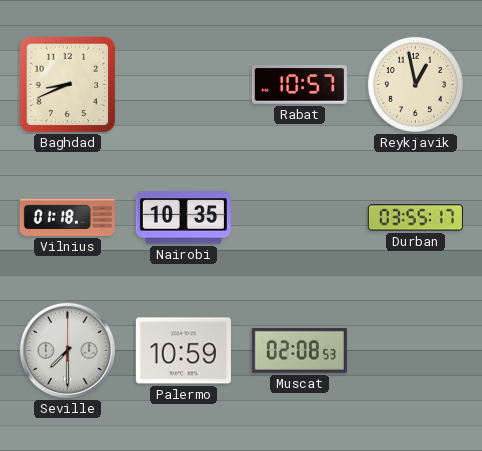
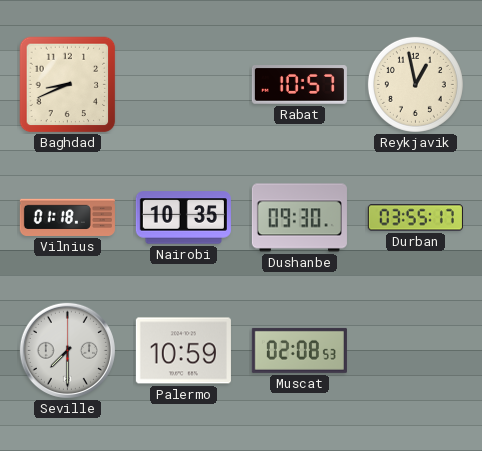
Dushanbe: none -> 09:30
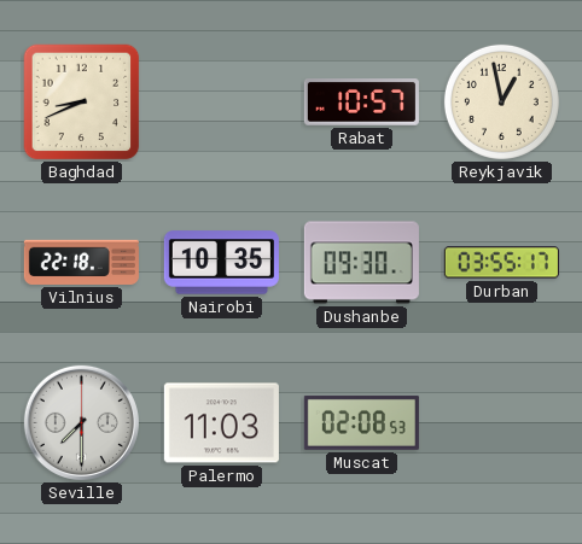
Vilnius: 01:18 -> 22:18
Palermo: 10:59 -> 11:03
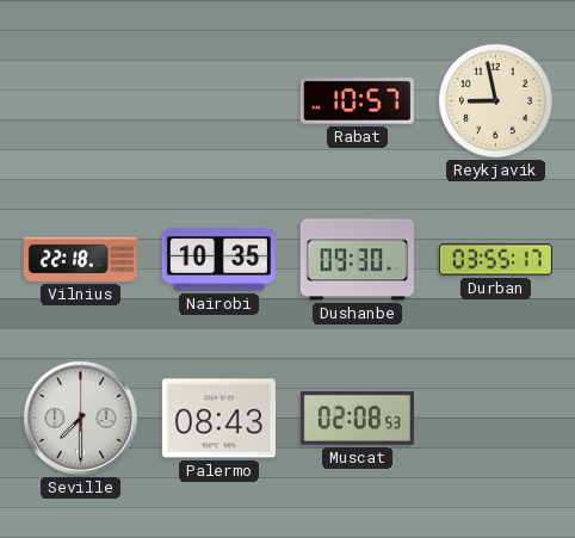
Baghdad: 8:41 -> none
Reykjavik: 12:58 -> 8:58
Palermo: 11:03 -> 08:43
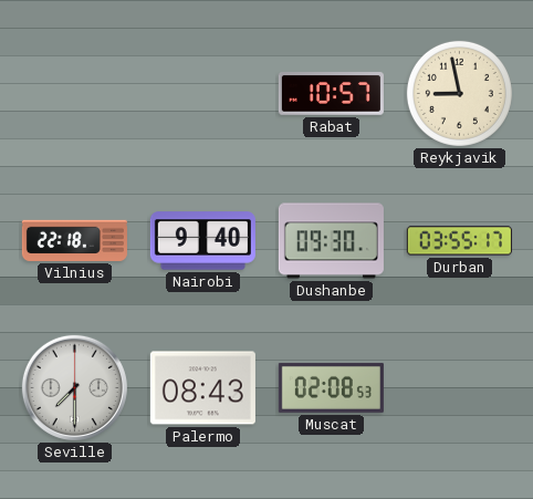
Nairobi: 10:35 -> 9:40
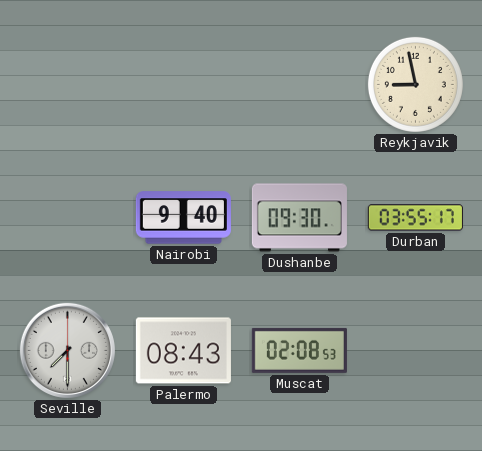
Rabat: 10:57 -> none
Vilnius: 22:18 -> none
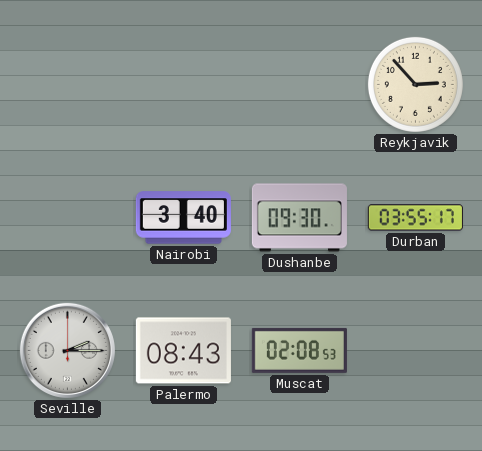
Reykjavik: 8:58 -> 2:53
Nairobi: 9:40 -> 3:40
Seville: 7:30 -> 2:15
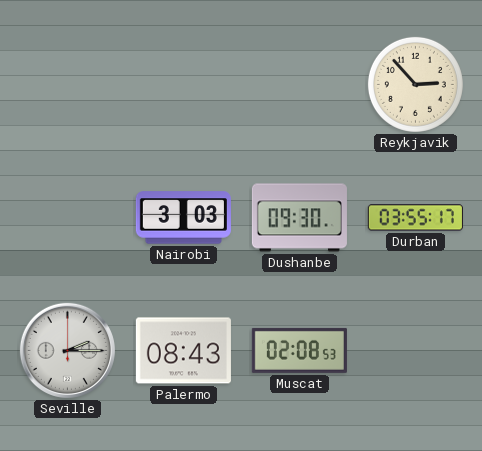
Nairobi: 3:40 -> 3:03
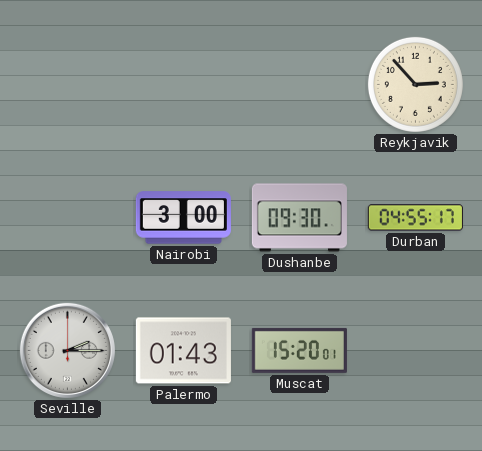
Nairobi: 3:03 -> 3:00
Durban: 03:55 -> 04:55
Palermo: 08:43 -> 01:43
Muscat: 02:08 -> 15:20
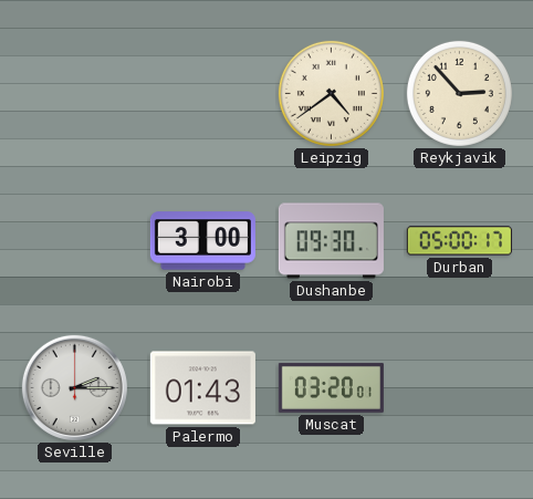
Leipzig: none -> 4:39
Durban: 04:55 -> 05:00
Muscat: 15:20 -> 03:20
